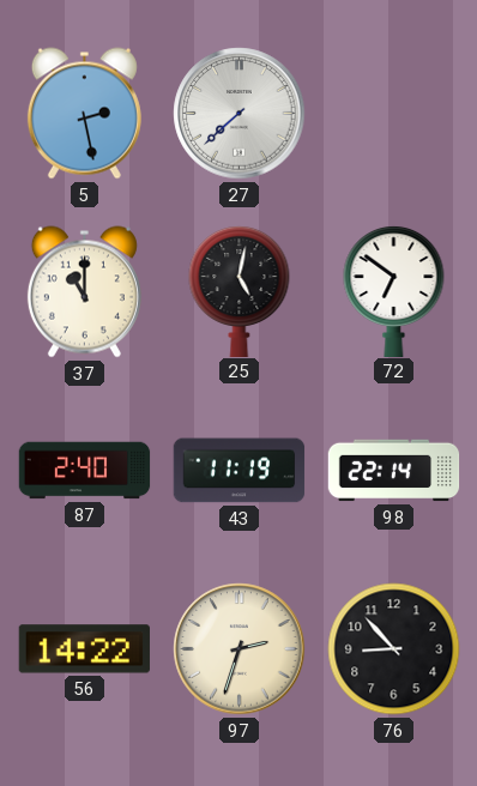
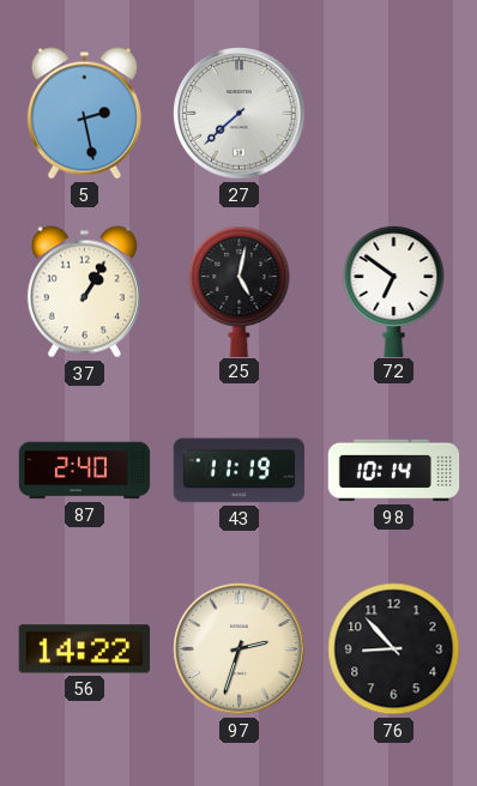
37: 11:00 -> 1:05
98: 22:14 -> 10:14
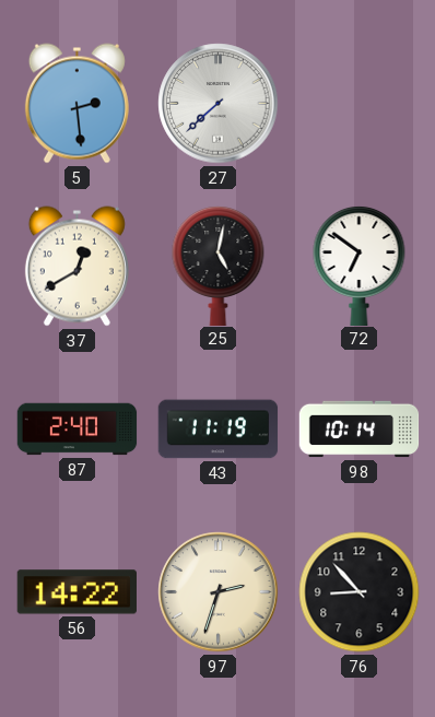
5: 2:28 -> 2:29
37: 1:05 -> 12:40
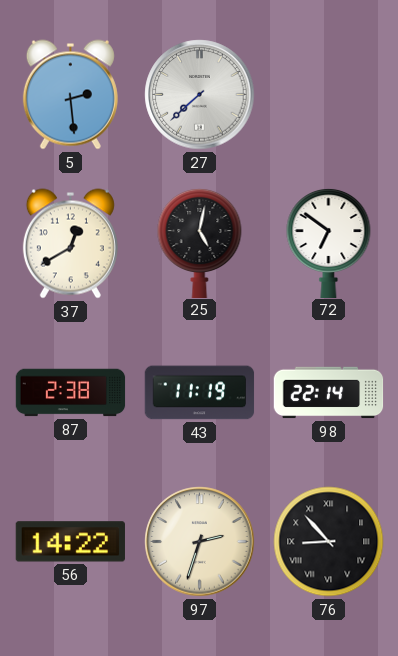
87: 2:40 -> 2:38
98: 10:14 -> 22:14
76 numerals: Arabic -> Roman
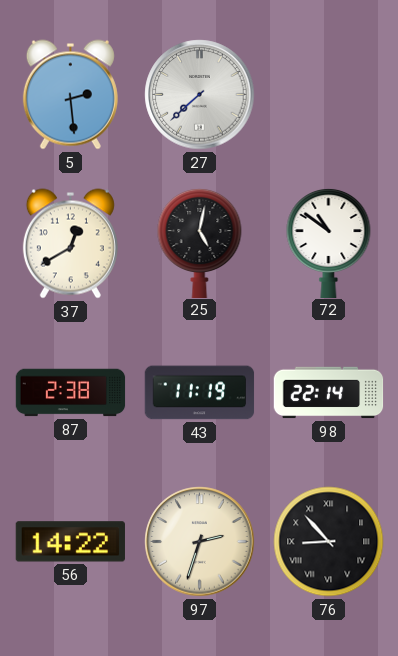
72: 6:51 -> 10:51
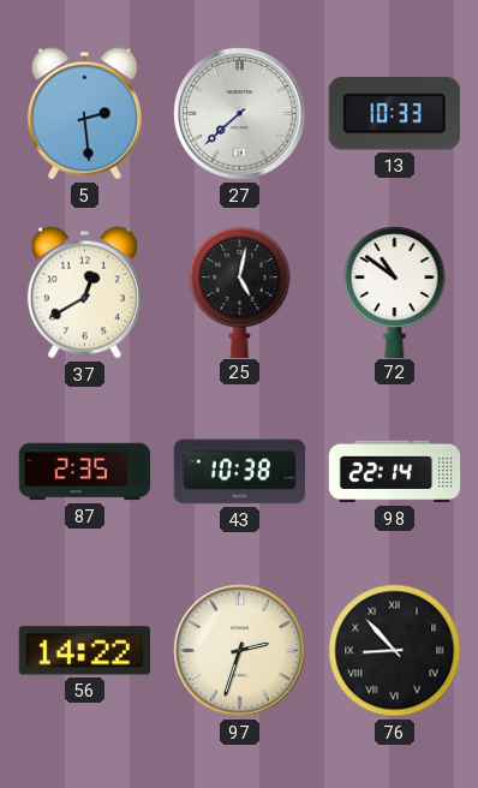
13: none -> 10:33
87: 2:38 -> 2:35
43: 11:19 -> 10:38
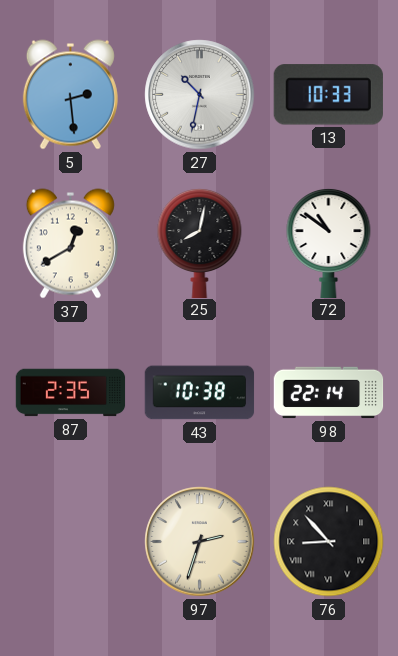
27: 7:38 -> 10:32
25: 5:02 -> 8:02
56: 14:22 -> none
